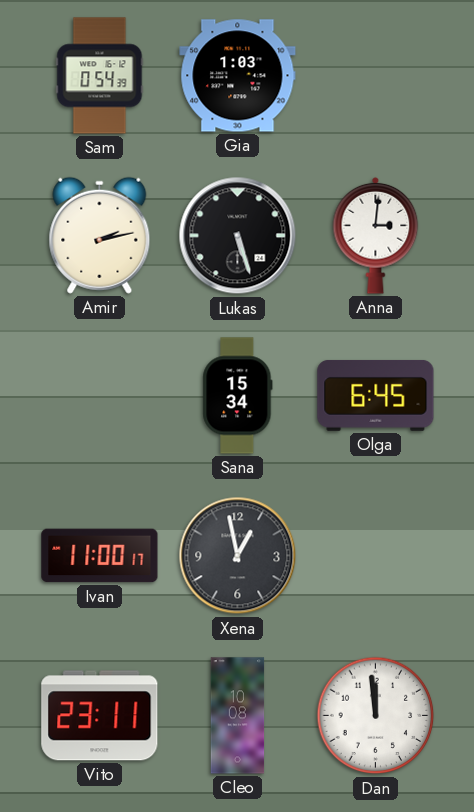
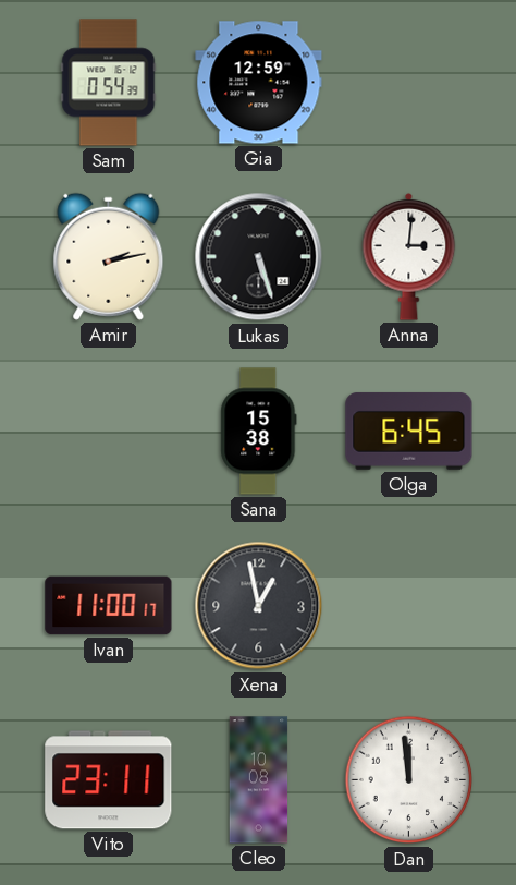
Gia: 1:03 -> 12:59
Sana: 15:34 -> 15:38
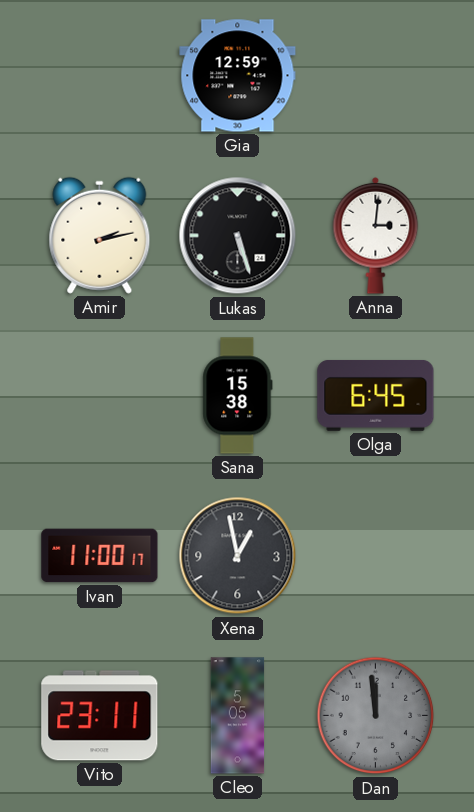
Sam: 0:54 -> none
Cleo: 10:08 -> 5:05
Dan dial: white -> grey
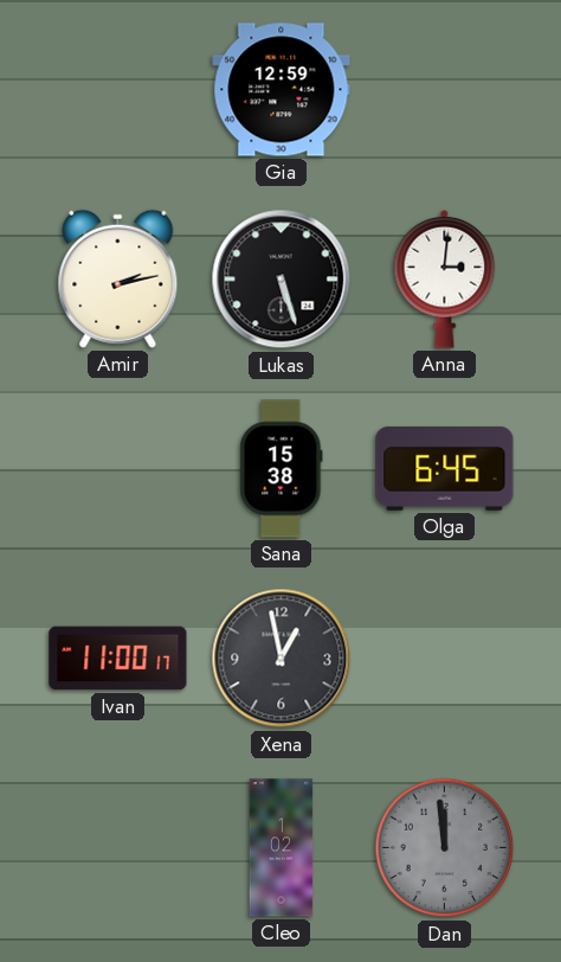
Vito: 23:11 -> none
Cleo: 5:05 -> 1:02
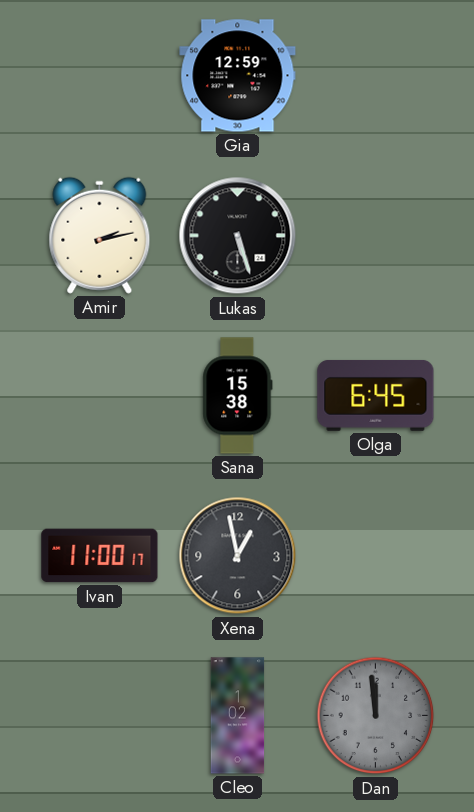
Anna: 3:01 -> none
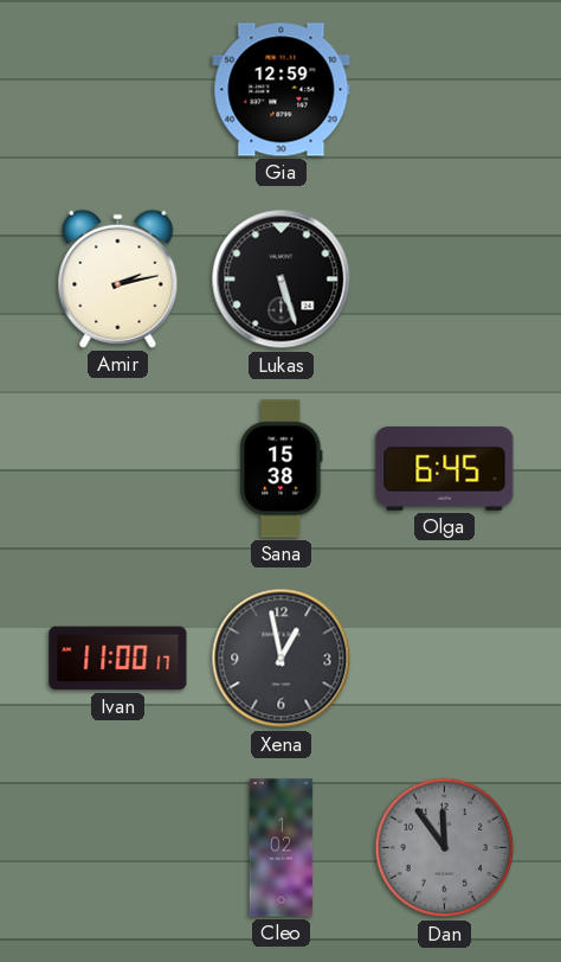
Dan: 11:59 -> 11:54
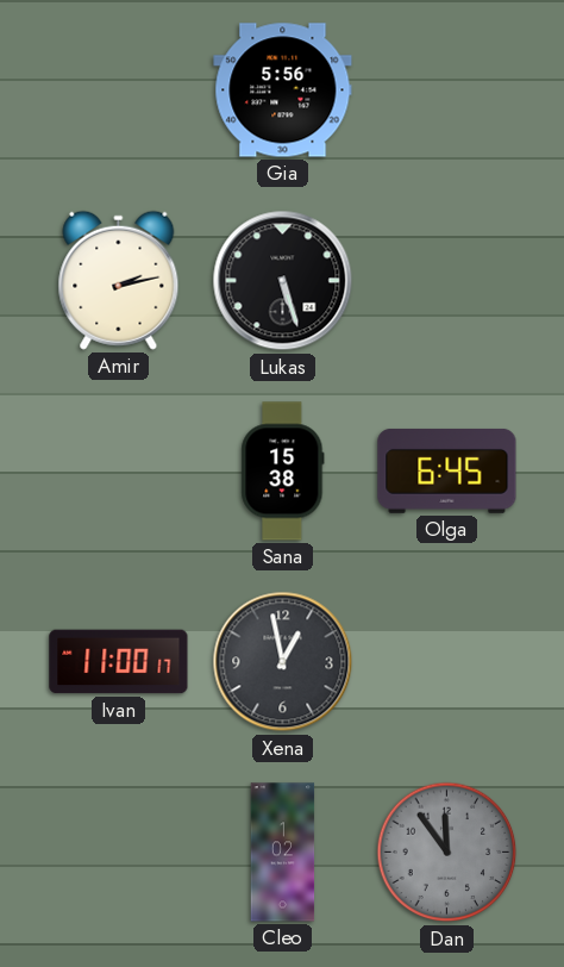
Gia: 12:59 -> 5:56
